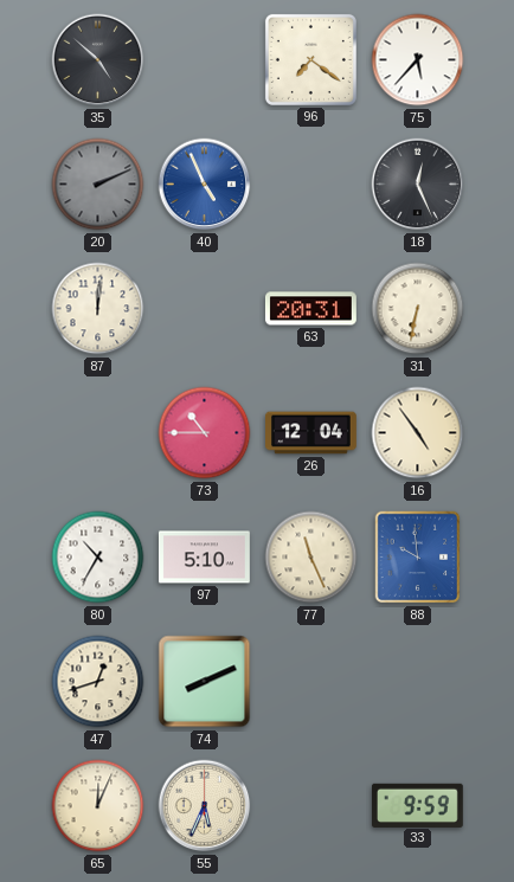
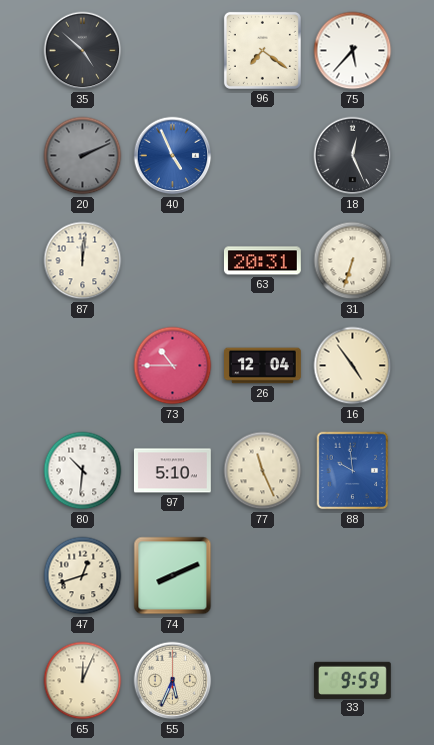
31: 6:32 -> 6:33
80: 10:35 -> 10:31
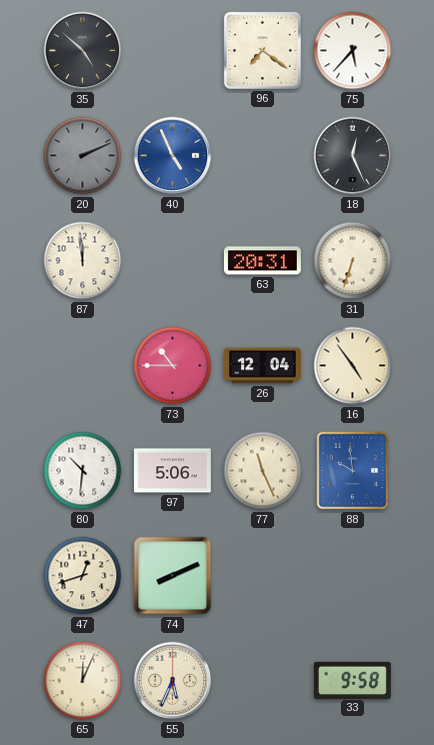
87: 12:01 -> 11:59
97: 5:10 -> 5:06
33: 9:59 -> 9:58
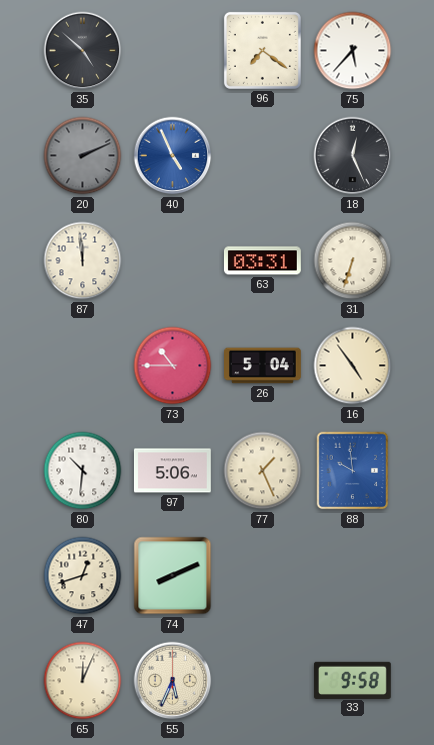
63: 20:31 -> 03:31
26: 12:04 -> 5:04
77: 11:26 -> 1:26
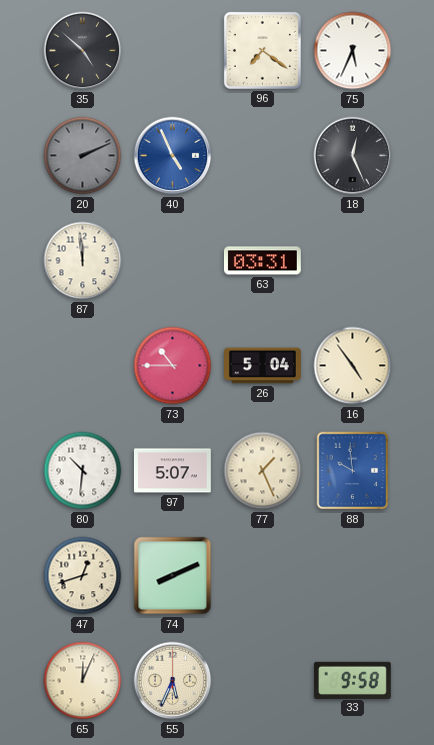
75: 5:37 -> 5:34
31: 6:33 -> none
97: 5:06 -> 5:07
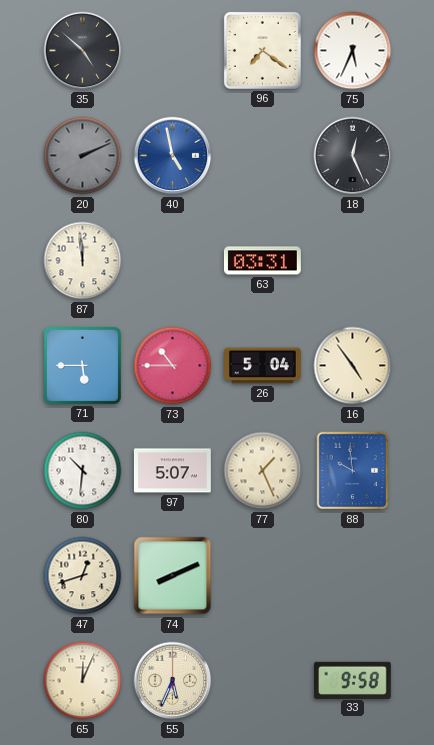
40: 4:56 -> 4:58
71: none -> 5:45
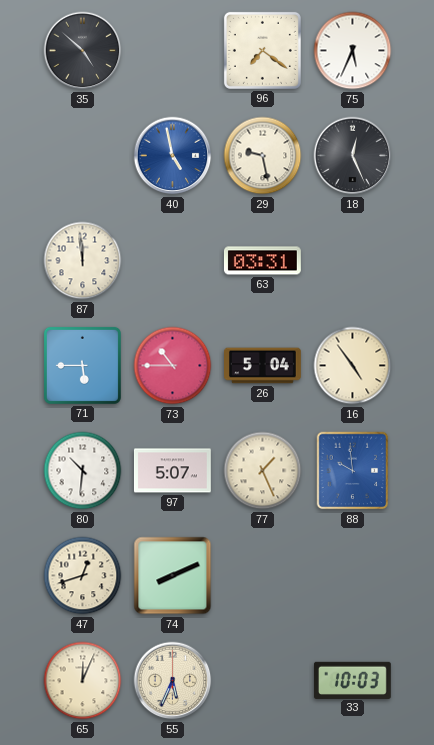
20: 2:11 -> none
29: none -> 9:28
33: 9:58 -> 10:03
